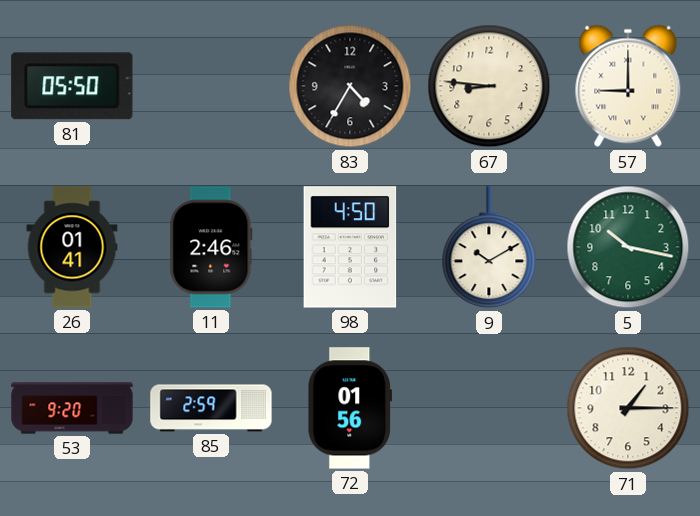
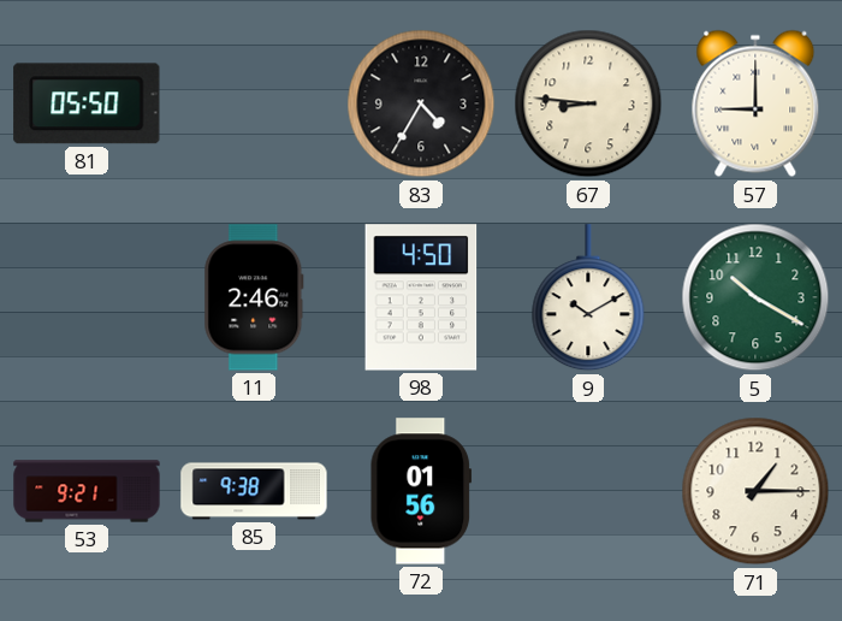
26: 01:41 -> none
5: 10:17 -> 10:20
53: 9:20 -> 9:21
85: 2:59 -> 9:38
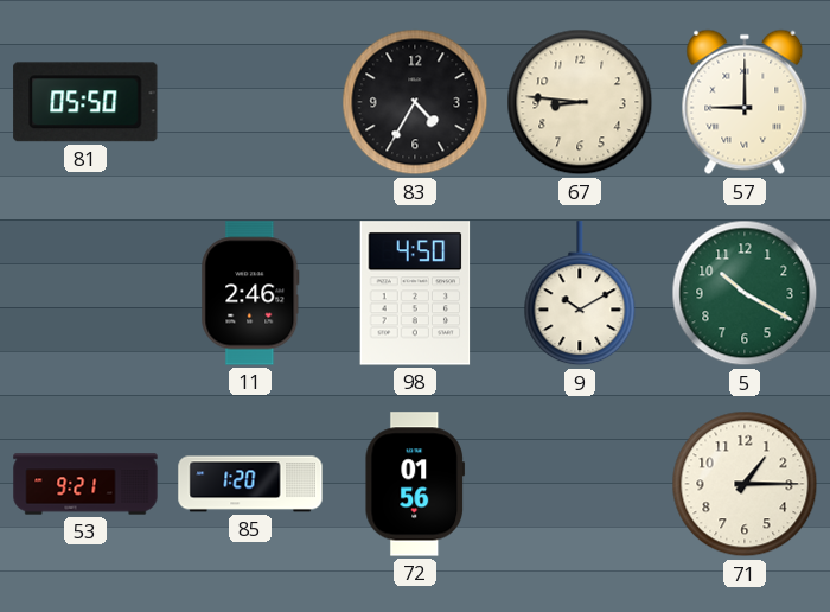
85: 9:38 -> 1:20
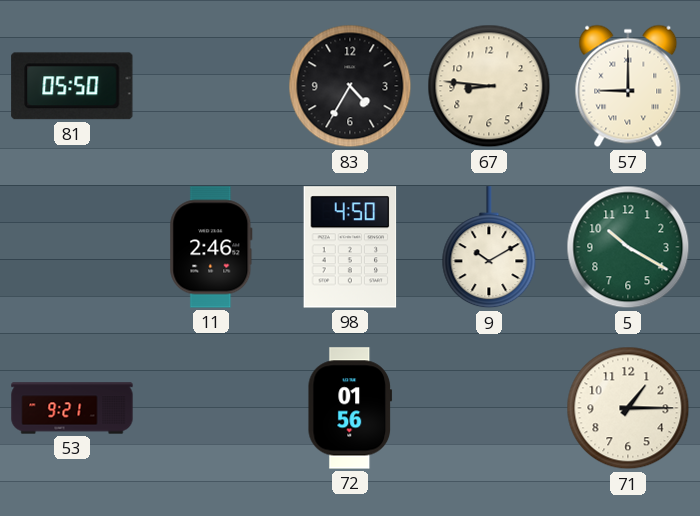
85: 1:20 -> none
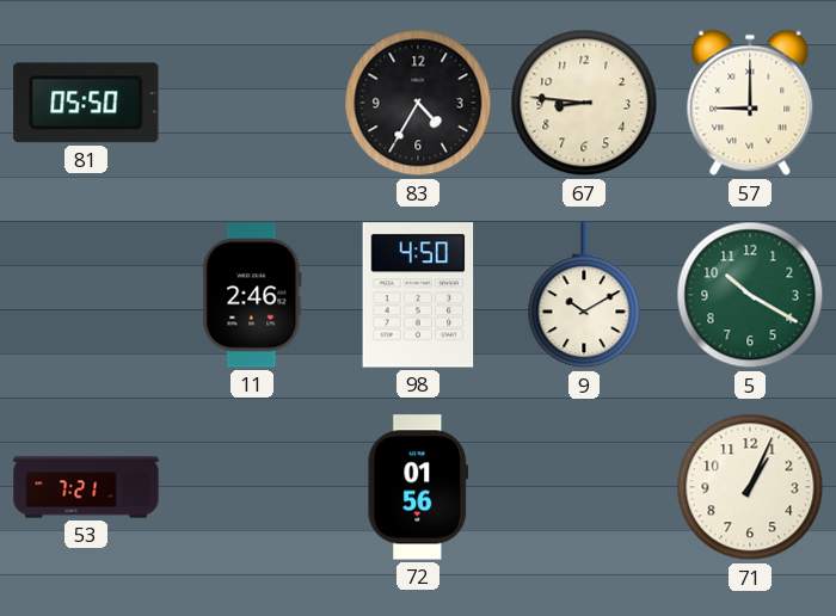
53: 9:21 -> 7:21
71: 1:15 -> 1:04
